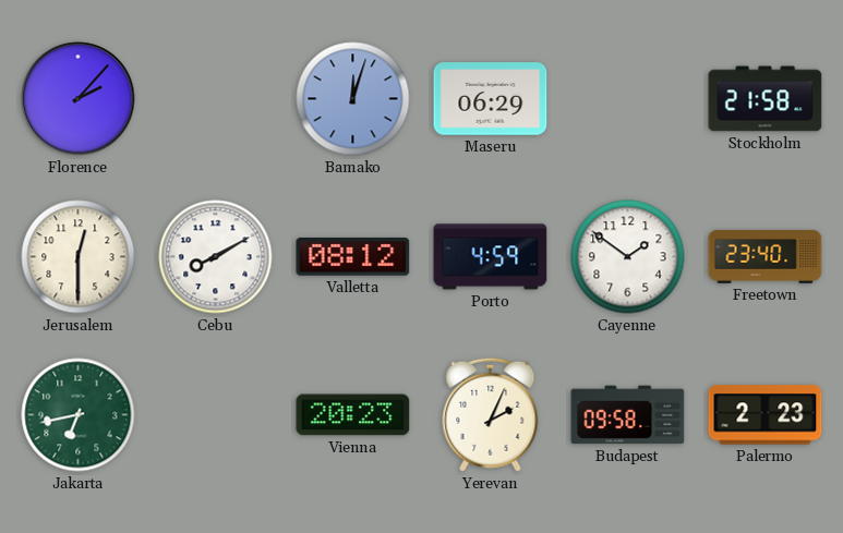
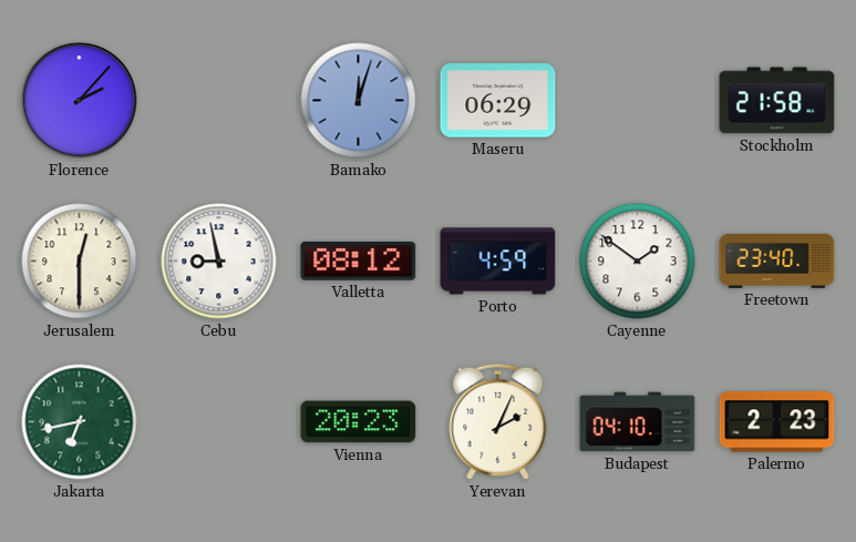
Cebu: 8:10 -> 8:58
Budapest: 09:58 -> 04:10
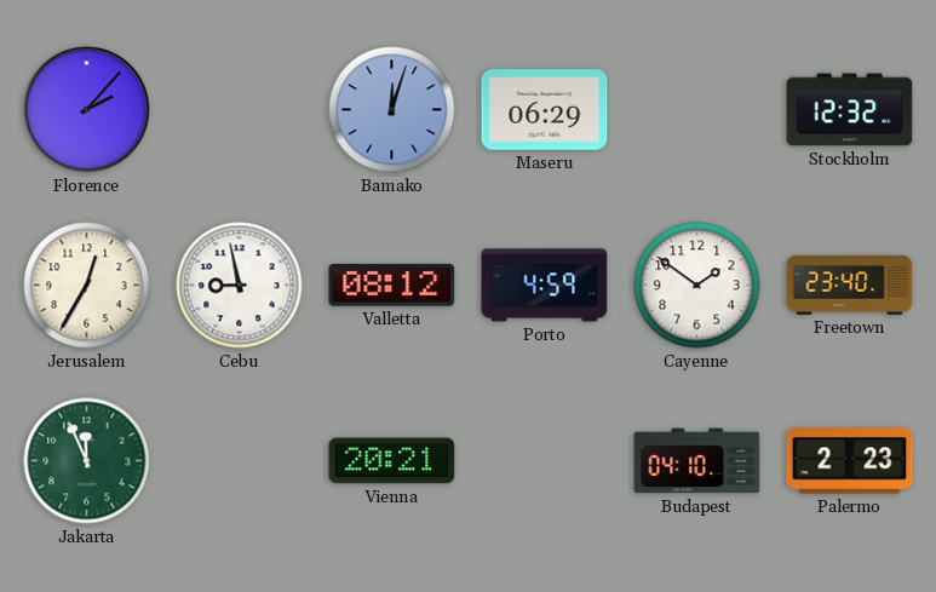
Stockholm: 21:58 -> 12:32
Jerusalem: 12:30 -> 12:35
Jakarta: 6:43 -> 11:56
Vienna: 20:23 -> 20:21
Yerevan: 2:04 -> none
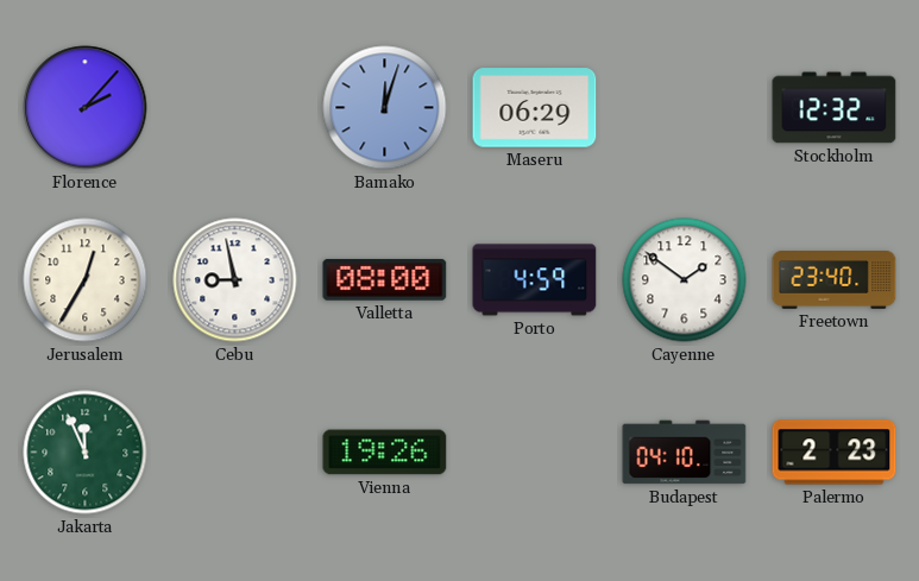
Valletta: 08:12 -> 08:00
Vienna: 20:21 -> 19:26
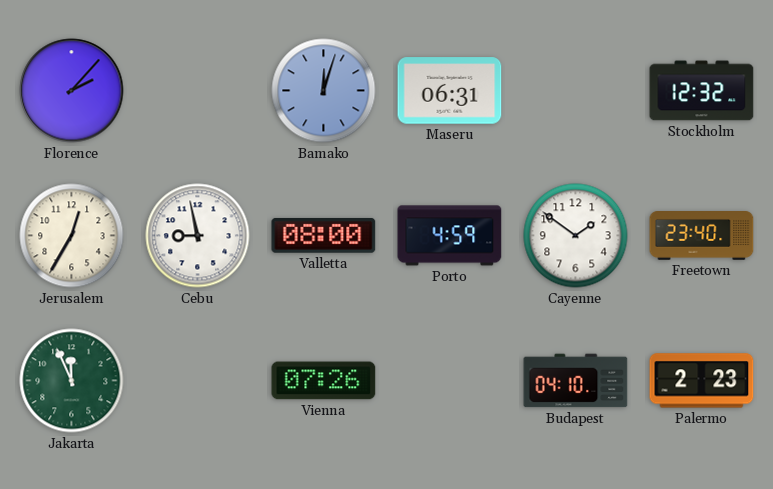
Maseru: 06:29 -> 06:31
Vienna: 19:26 -> 07:26
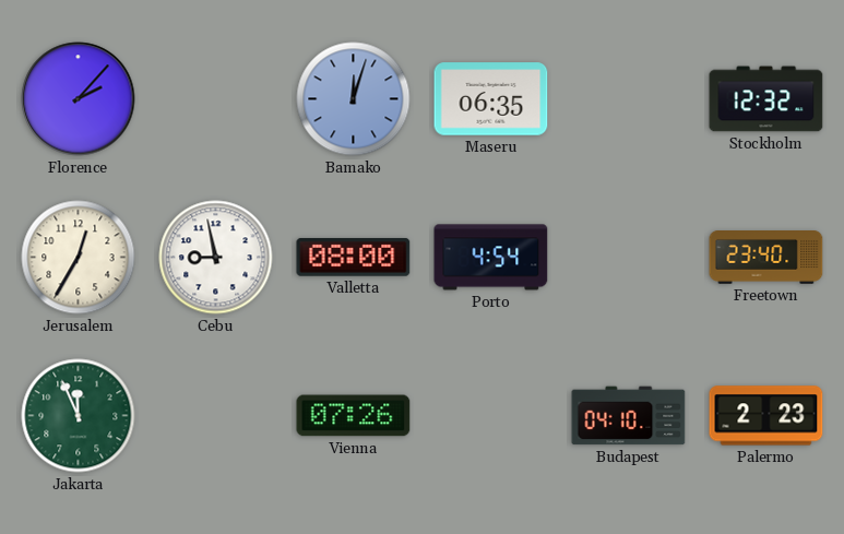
Maseru: 06:31 -> 06:35
Porto: 4:59 -> 4:54
Cayenne: 1:51 -> none
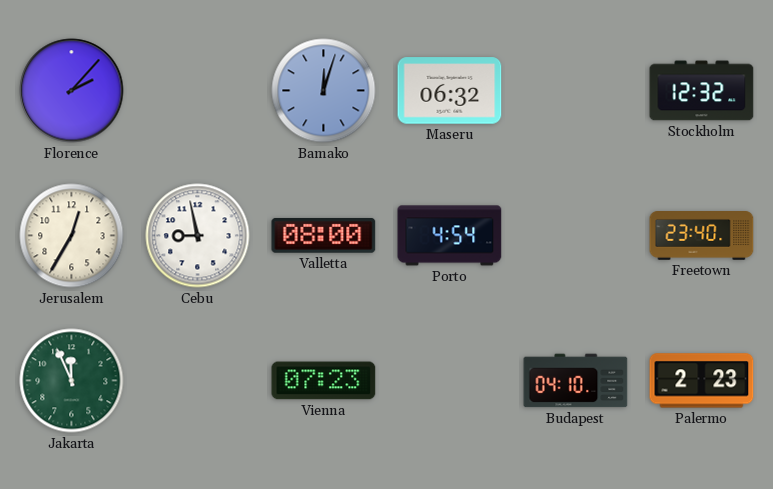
Maseru: 06:35 -> 06:32
Vienna: 07:26 -> 07:23
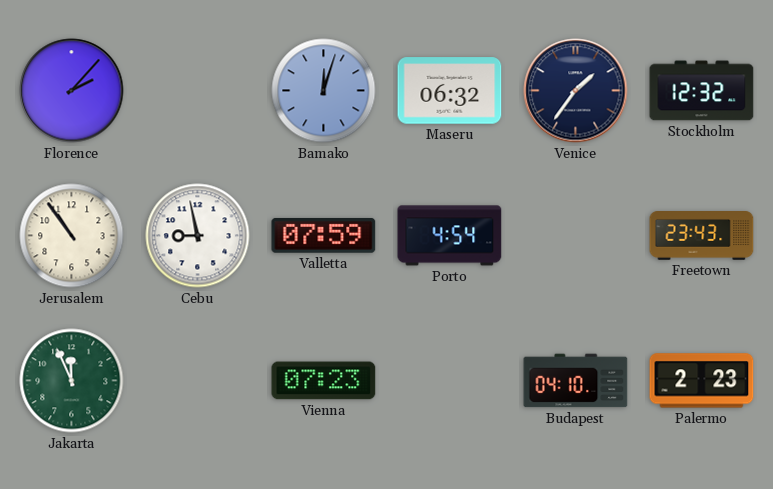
Venice: none -> 1:36
Jerusalem: 12:35 -> 10:54
Valletta: 08:00 -> 07:59
Freetown: 23:40 -> 23:43
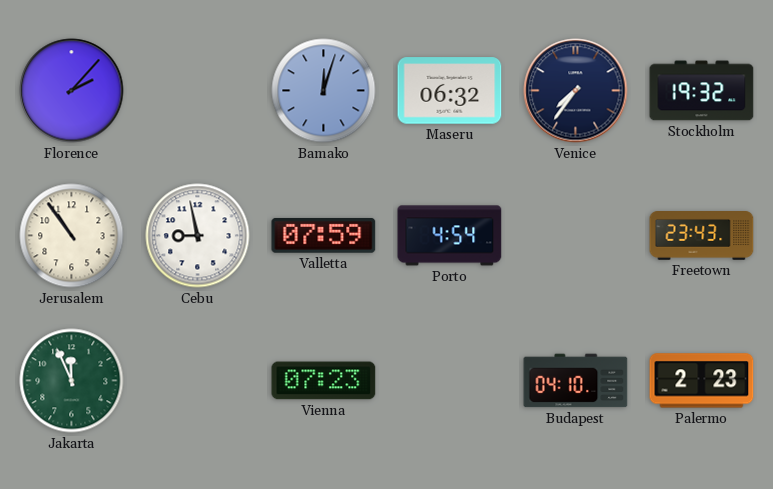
Venice: 1:36 -> 7:36
Stockholm: 12:32 -> 19:32
